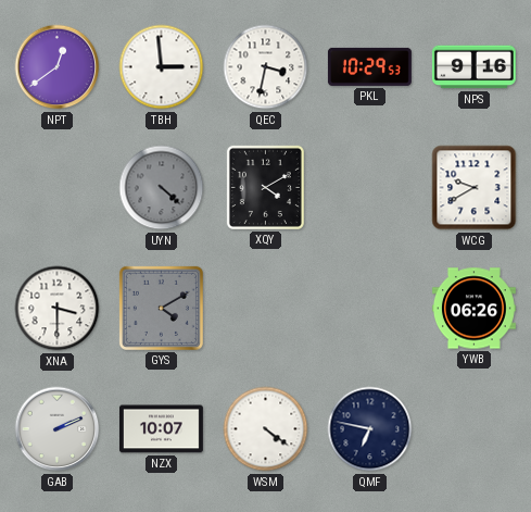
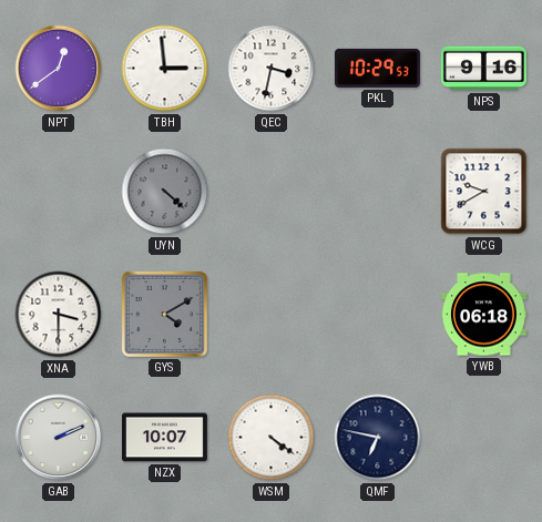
XQY: 4:10 -> none
YWB: 06:26 -> 06:18
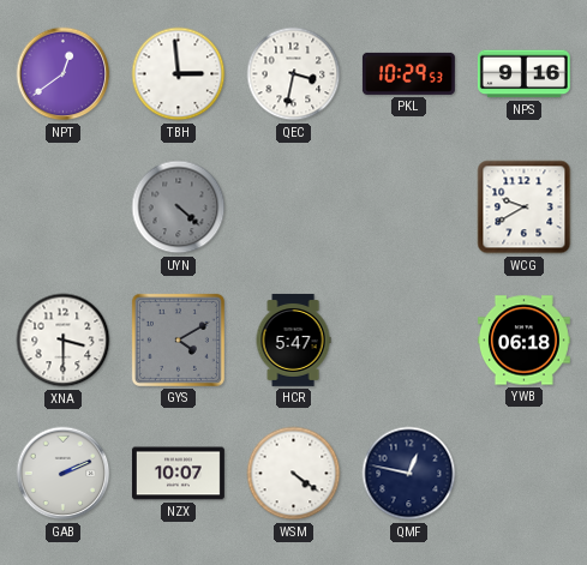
HCR: none -> 5:47
QMF: 6:47 -> 12:47
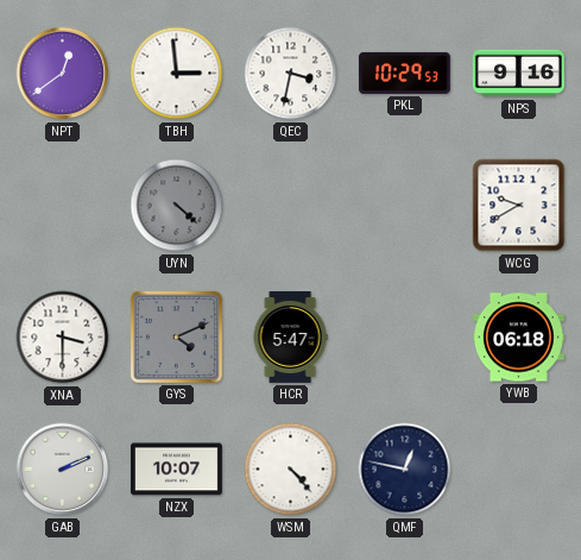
GYS: 4:10 -> 4:11
WSM: 4:21 -> 4:23
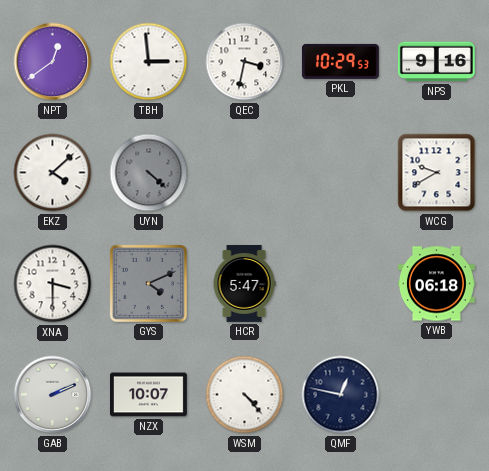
EKZ: none -> 4:08
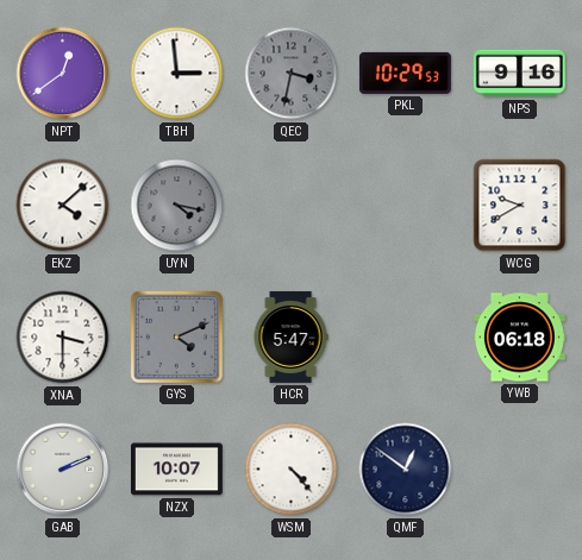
QEC dial: white -> grey
UYN: 4:22 -> 4:17
QMF: 12:47 -> 12:51
